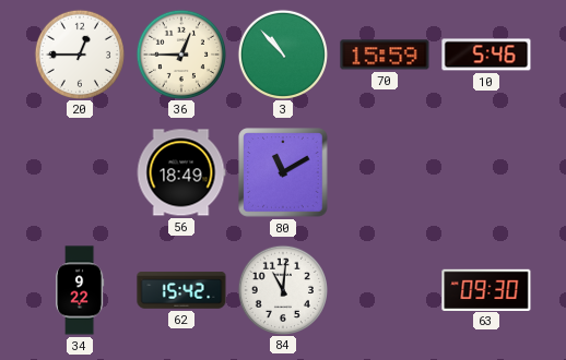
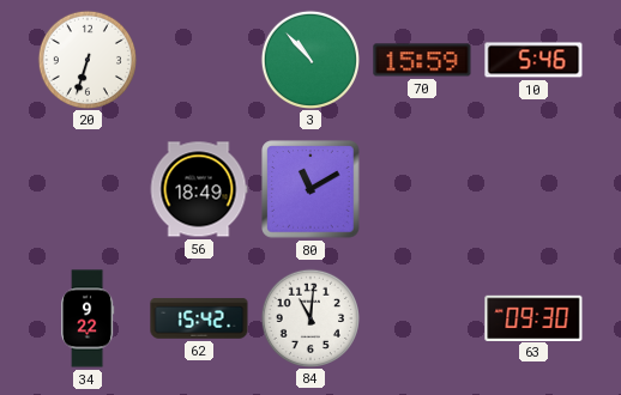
20: 12:45 -> 6:33
36: 12:45 -> none
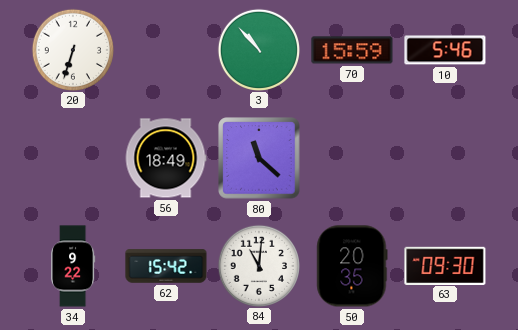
80: 11:10 -> 11:22
50: none -> 20:35
